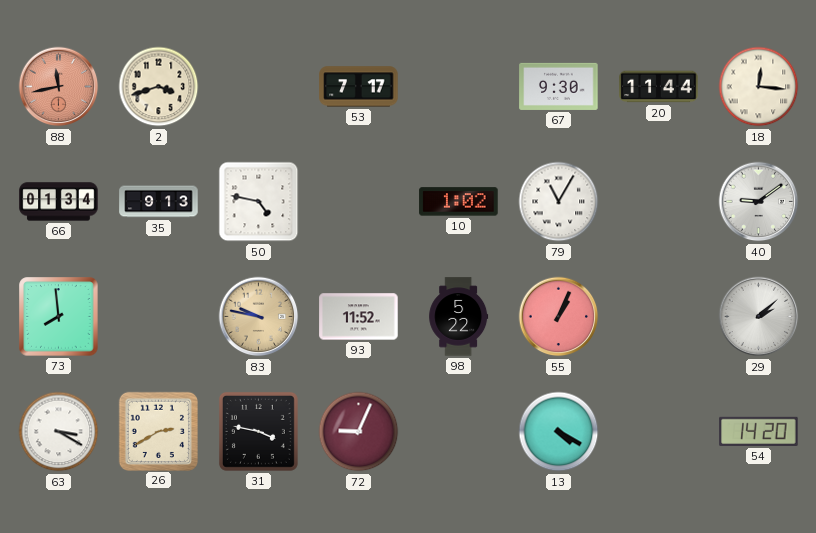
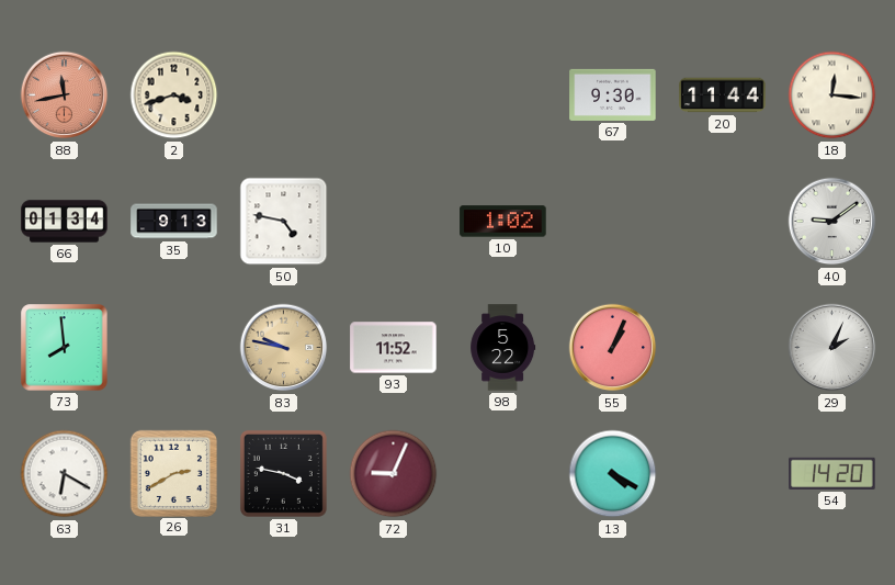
53: 7:17 -> none
79: 11:05 -> none
29: 2:08 -> 2:04
63: 3:20 -> 6:20
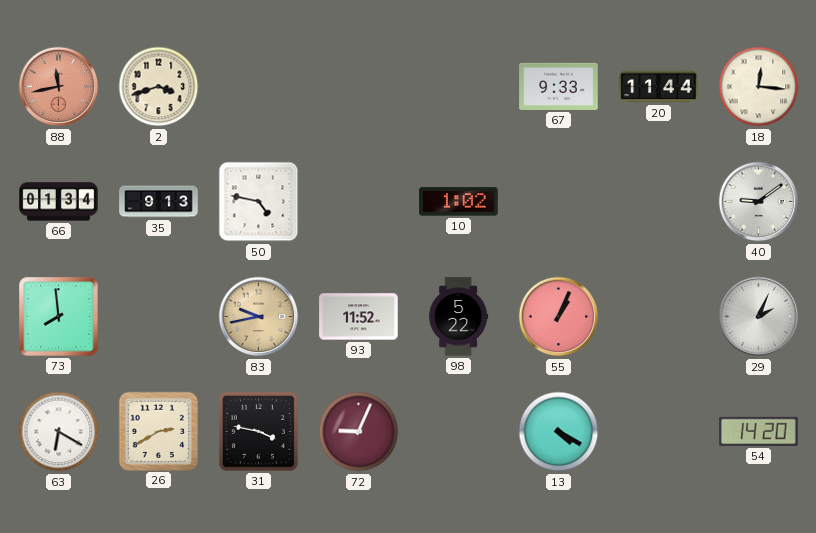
67: 9:30 -> 9:33
83: 9:47 -> 9:43
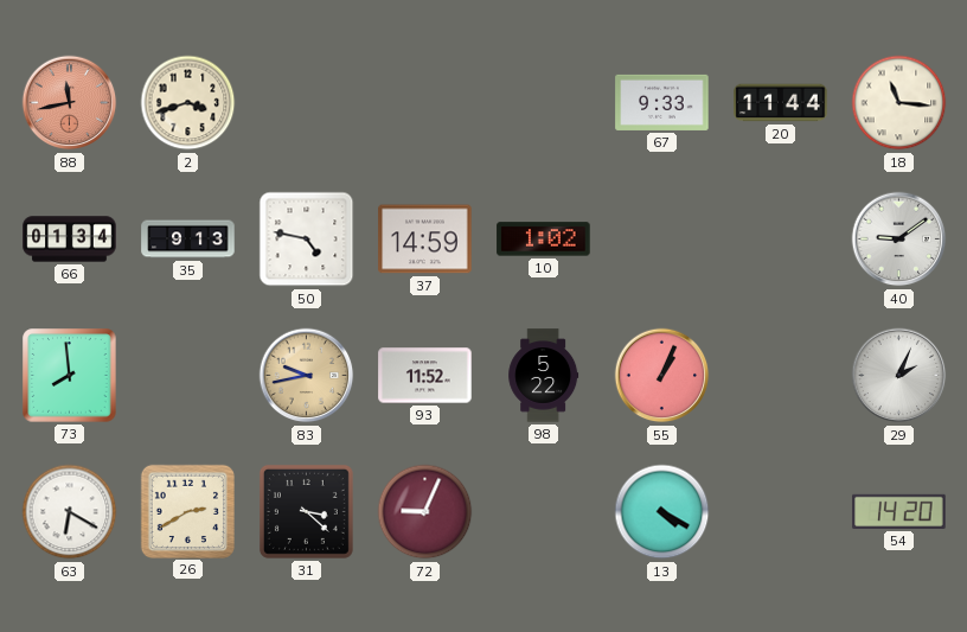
18: 12:16 -> 11:16
37: none -> 14:59
31: 3:47 -> 3:22
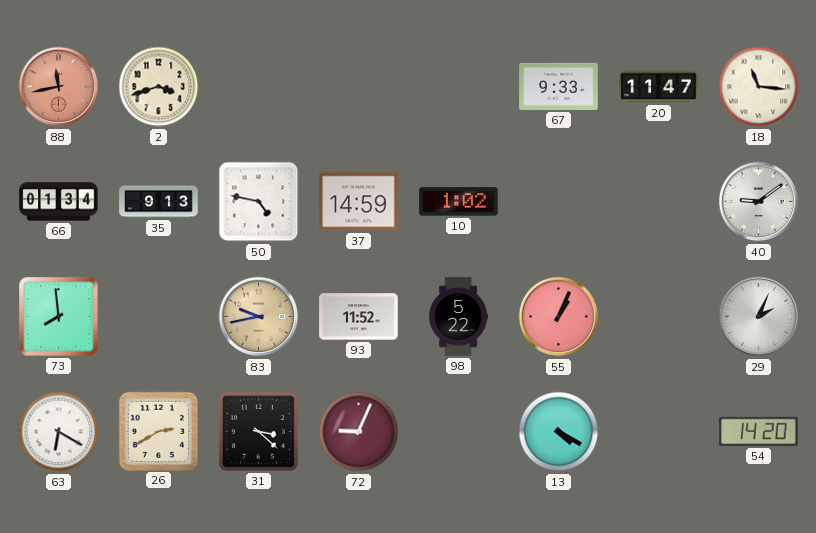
20: 11:44 -> 11:47
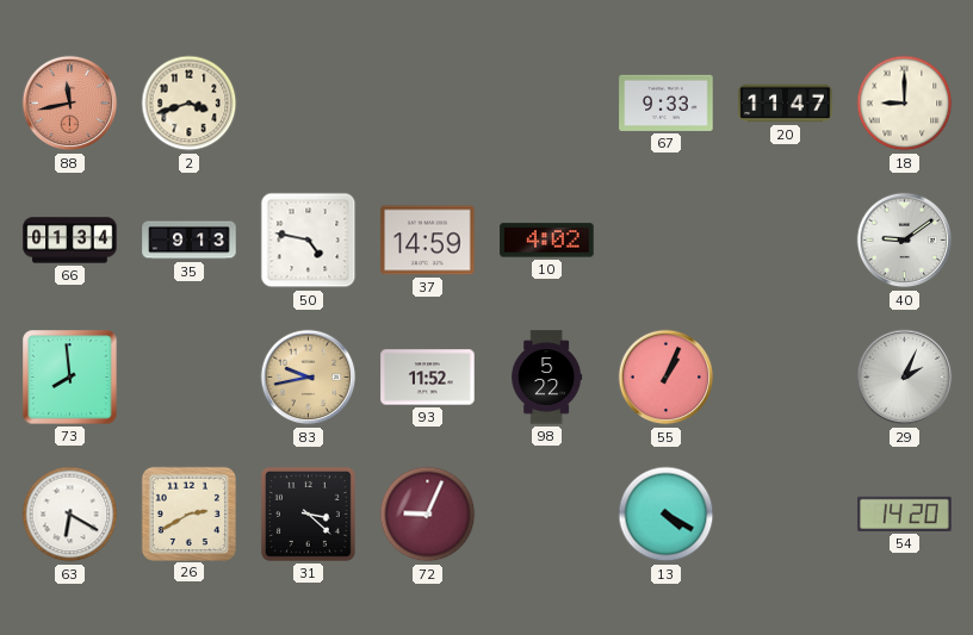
18: 11:16 -> 9:00
10: 1:02 -> 4:02
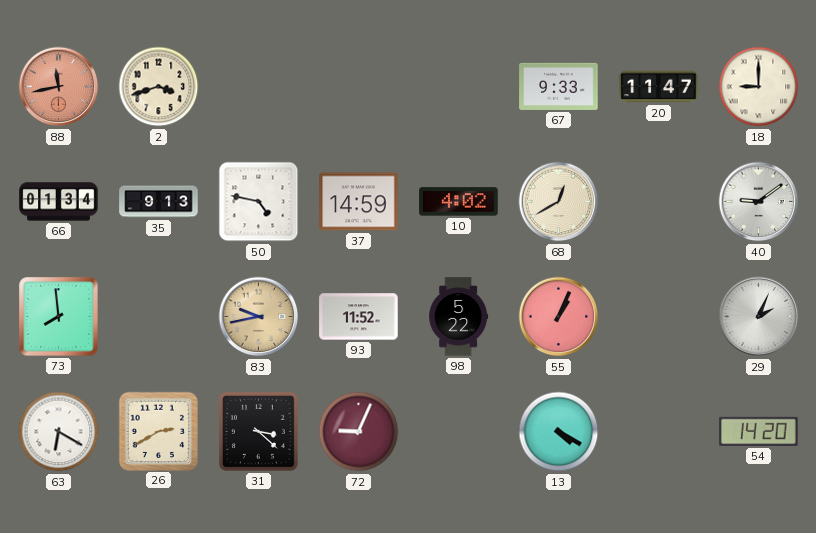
68: none -> 12:40
